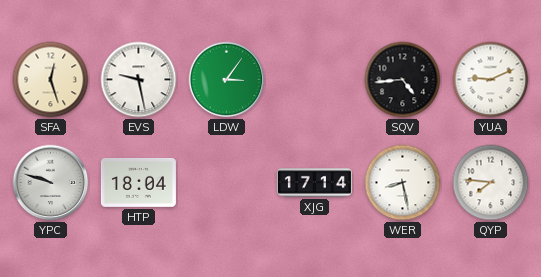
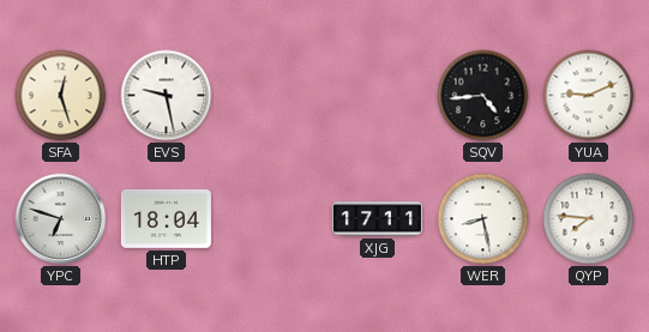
LDW: 3:06 -> none
YPC: 9:48 -> 6:48
XJG: 17:14 -> 17:11
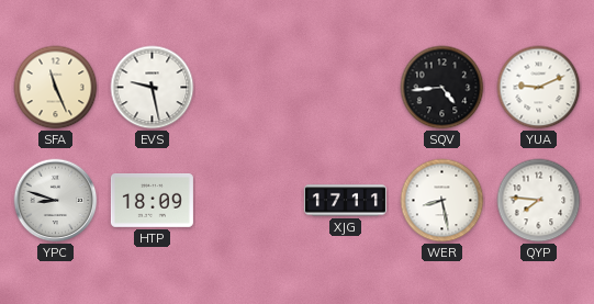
SFA: 12:27 -> 11:26
YPC: 6:48 -> 8:48
HTP: 18:04 -> 18:09
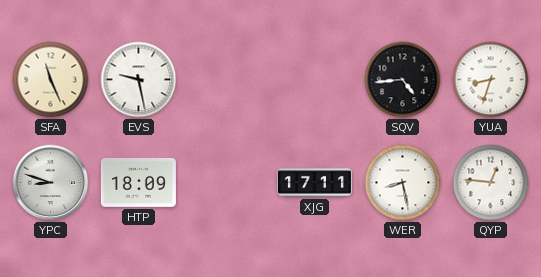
YUA: 9:11 -> 8:33
QYP: 7:46 -> 12:46
